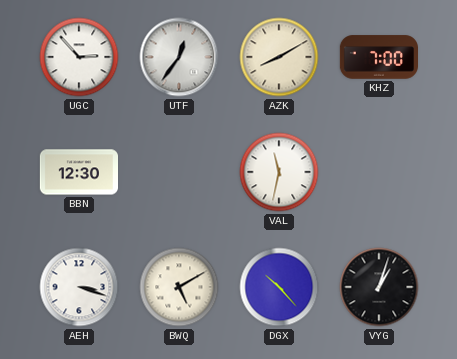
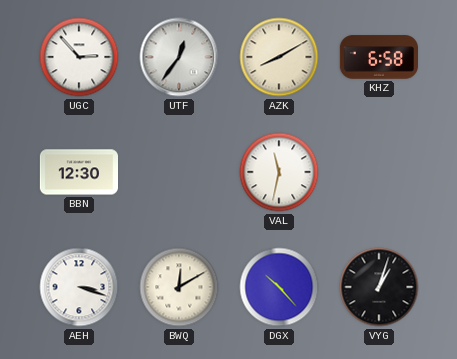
KHZ: 7:00 -> 6:58
BWQ: 5:10 -> 12:10
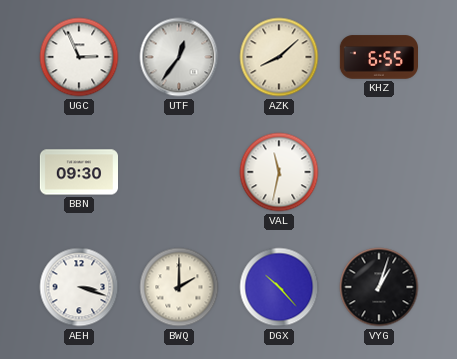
UGC: 2:53 -> 2:56
AZK: 8:10 -> 8:08
KHZ: 6:58 -> 6:55
BBN: 12:30 -> 09:30
BWQ: 12:10 -> 2:00
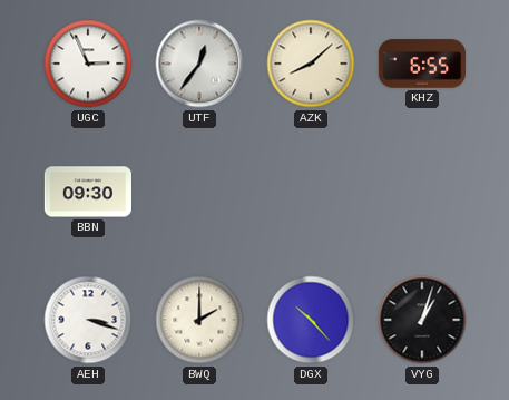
VAL: 11:32 -> none
